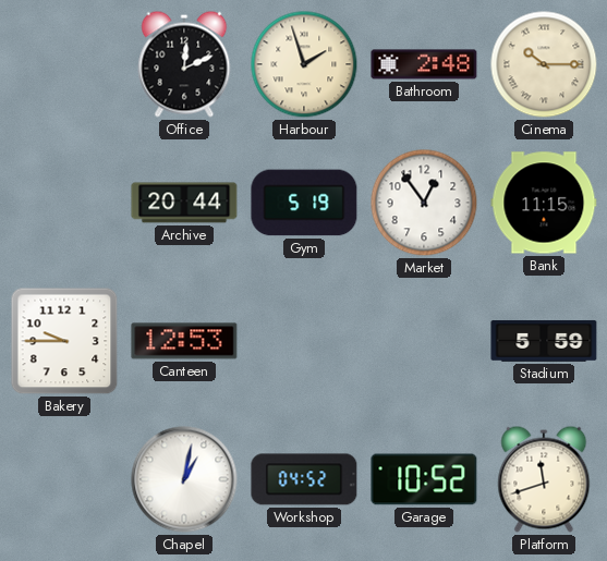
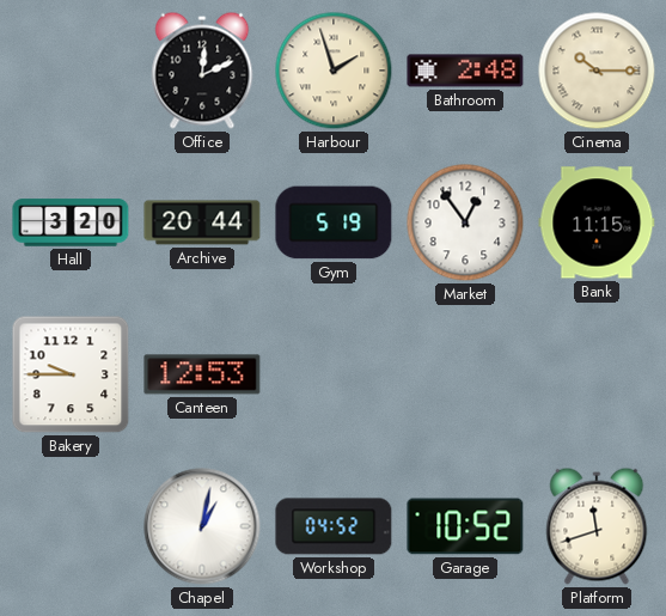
Hall: none -> 3:20
Stadium: 5:59 -> none
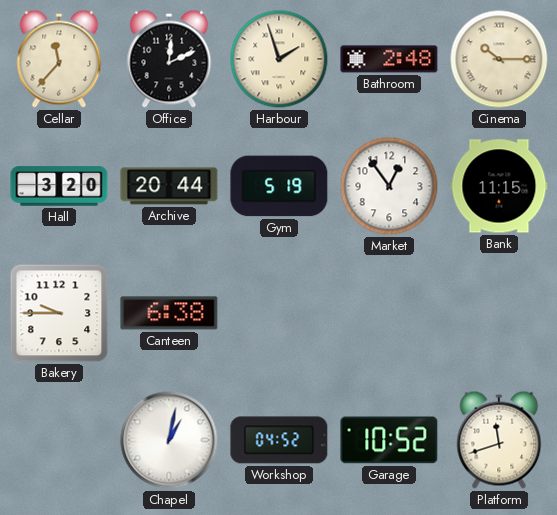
Cellar: none -> 11:37
Canteen: 12:53 -> 6:38
